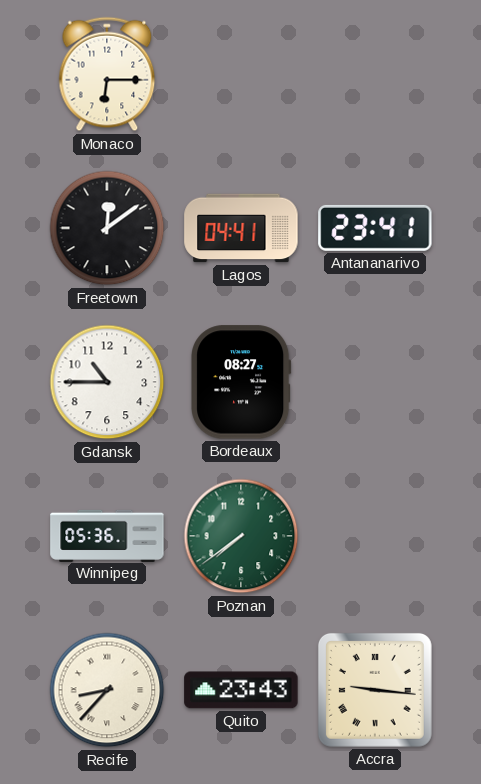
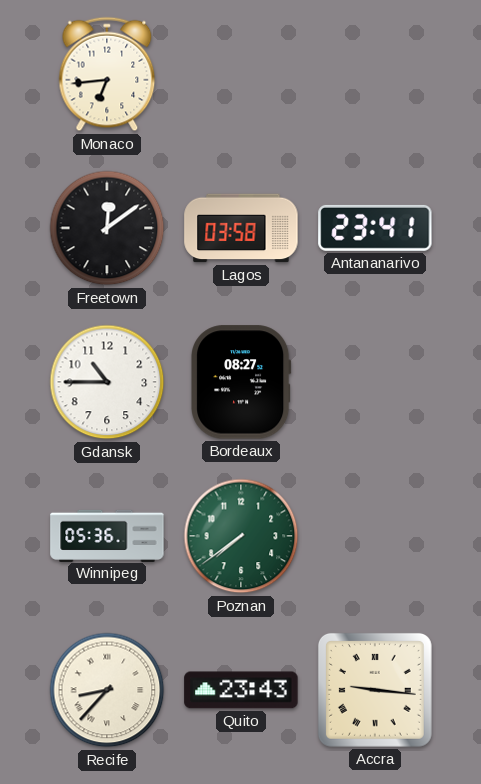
Monaco: 6:15 -> 6:44
Lagos: 04:41 -> 03:58
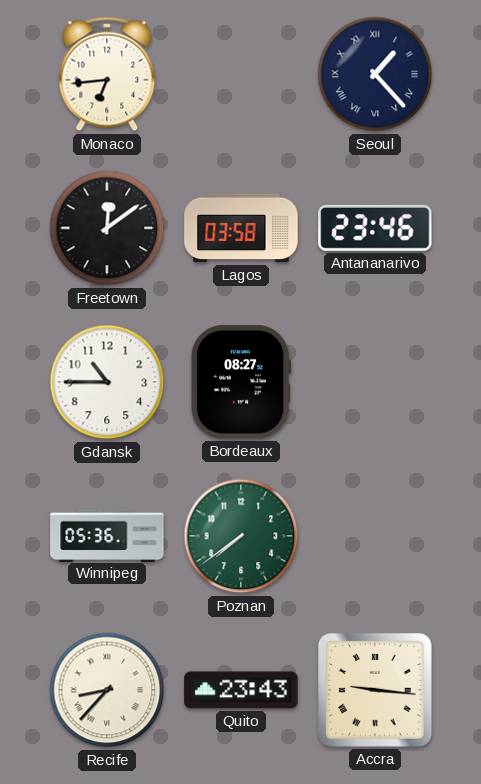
Seoul: none -> 1:23
Antananarivo: 23:41 -> 23:46
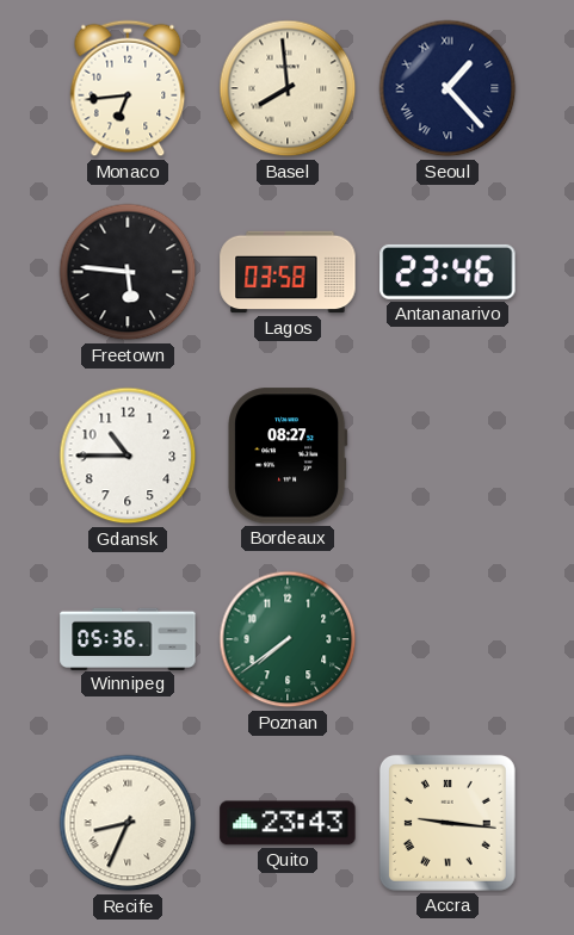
Basel: none -> 7:59
Freetown: 12:09 -> 5:46
Recife: 8:37 -> 8:34
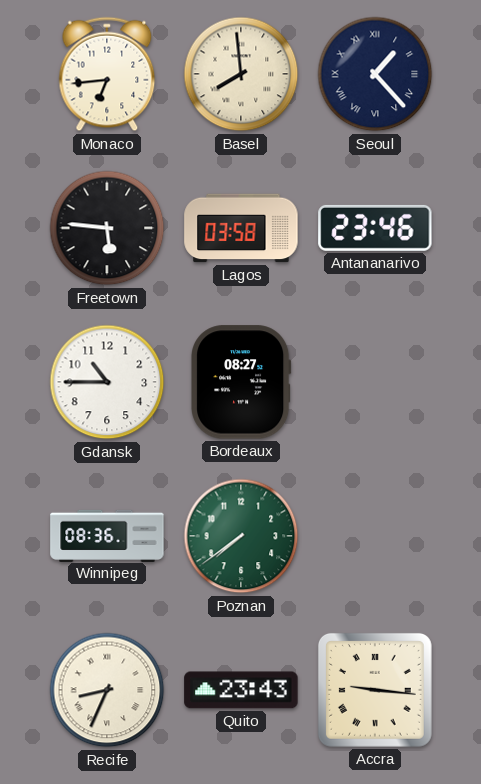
Winnipeg: 05:36 -> 08:36
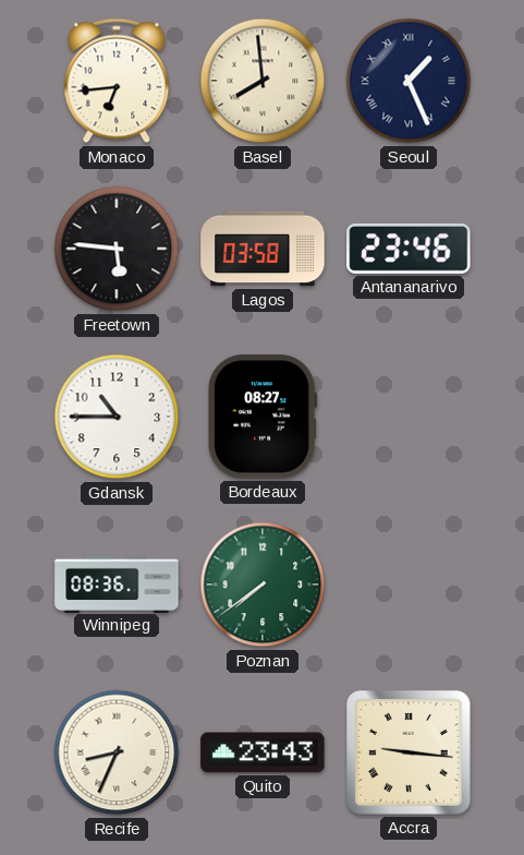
Seoul: 1:23 -> 1:26
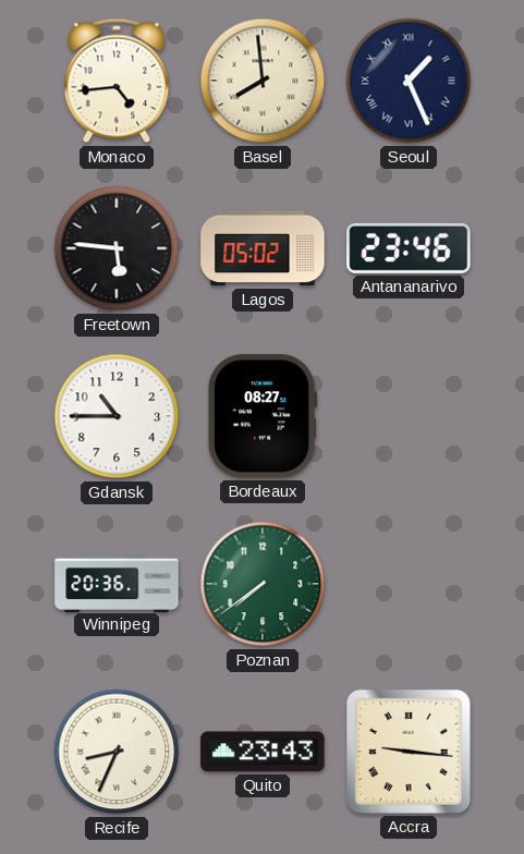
Monaco: 6:44 -> 4:44
Lagos: 03:58 -> 05:02
Winnipeg: 08:36 -> 20:36
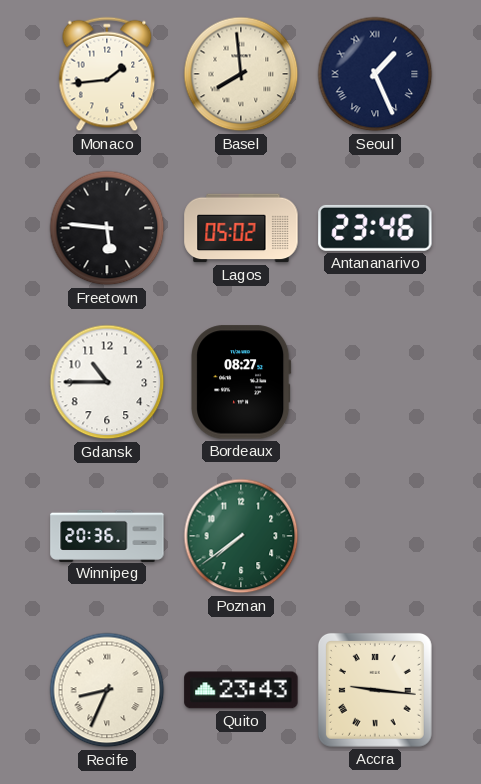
Monaco: 4:44 -> 1:44
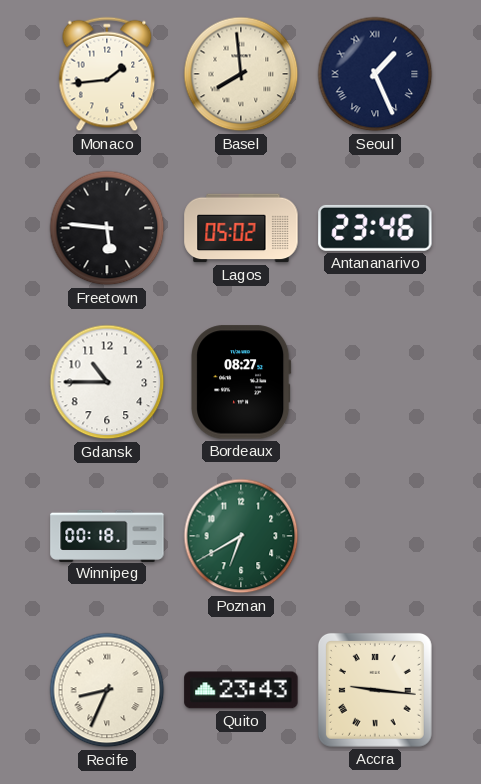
Winnipeg: 20:36 -> 00:18
Poznan: 7:39 -> 6:40
